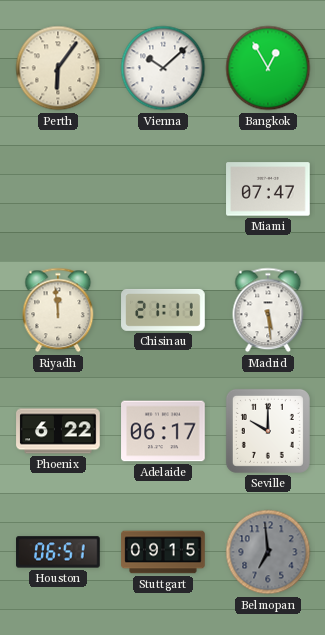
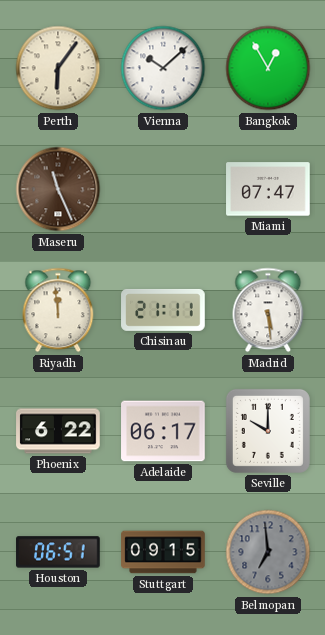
Maseru: none -> 11:26
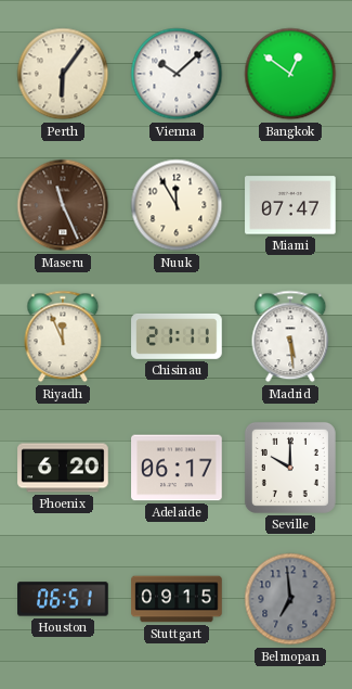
Bangkok: 12:55 -> 12:51
Nuuk: none -> 11:55
Riyadh: 11:59 -> 11:56
Phoenix: 6:22 -> 6:20
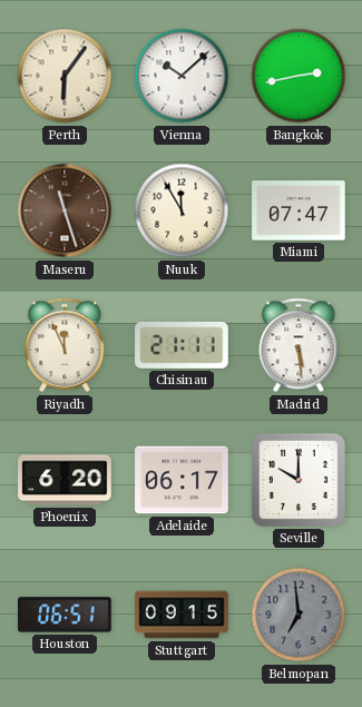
Bangkok: 12:51 -> 2:43
Maseru: 11:26 -> 11:27
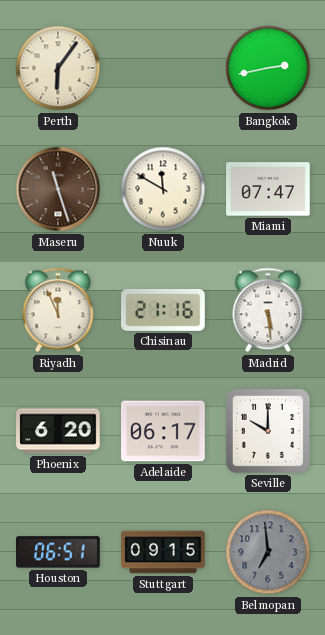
Vienna: 10:08 -> none
Nuuk: 11:55 -> 11:50
Chisinau: 21:11 -> 21:16
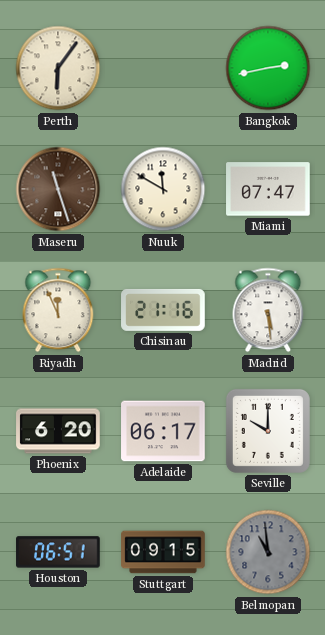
Belmopan: 6:59 -> 10:59
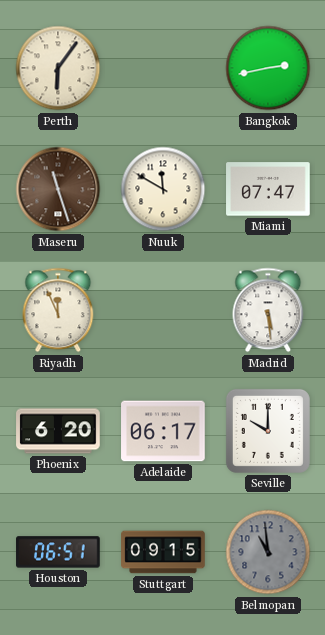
Chisinau: 21:16 -> none
